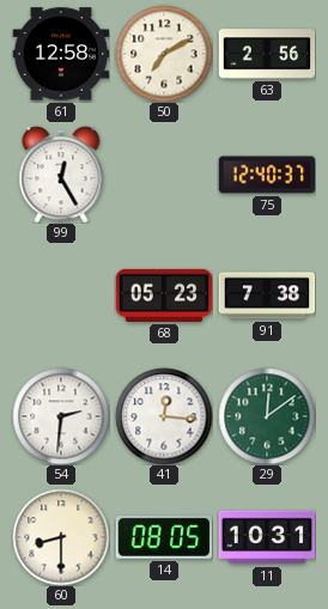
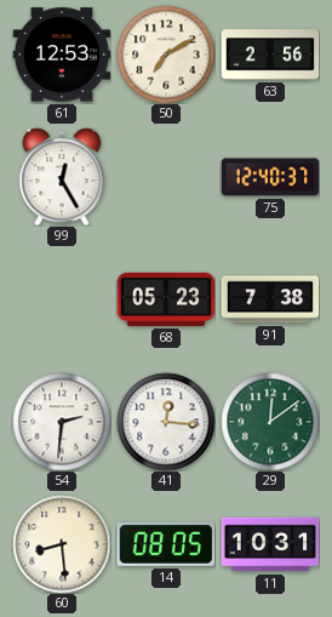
61: 12:58 -> 12:53
60: 8:30 -> 8:29
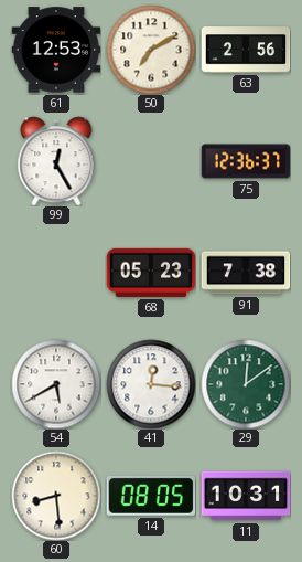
75: 12:40 -> 12:36
54: 2:31 -> 5:40
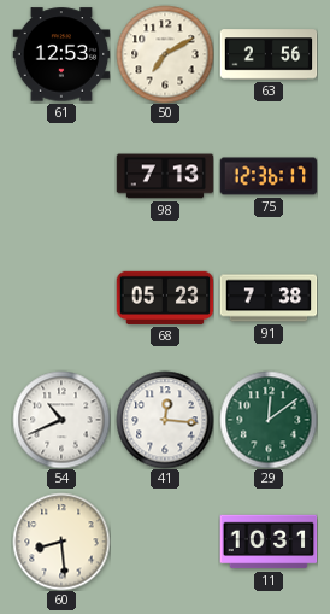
99: 12:25 -> none
98: none -> 7:13
75: 12:36:37 -> 12:36:17
54: 5:40 -> 10:41
14: 08:05 -> none
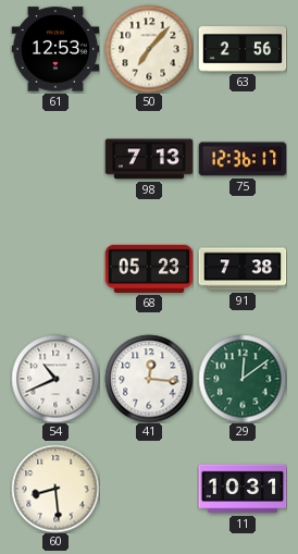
50: 7:10 -> 7:07
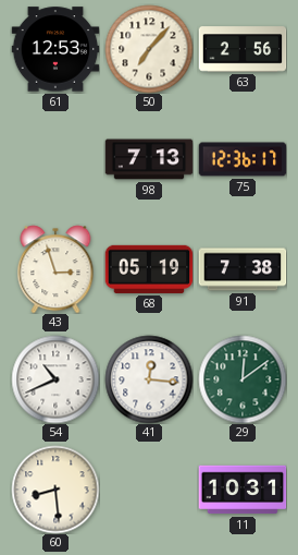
43: none -> 2:57
68: 05:23 -> 05:19
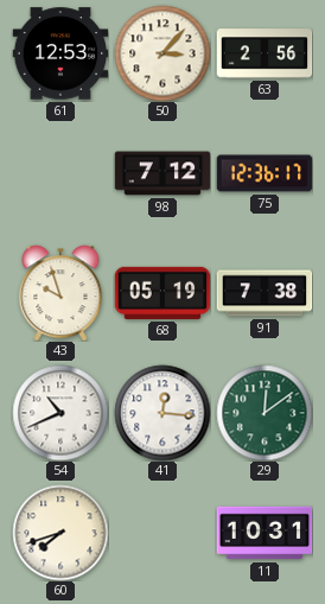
50: 7:07 -> 3:07
98: 7:13 -> 7:12
43: 2:57 -> 9:57
60: 8:29 -> 7:42
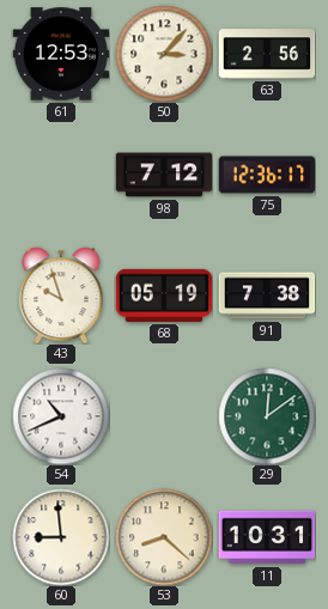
41: 12:16 -> none
60: 7:42 -> 8:59
53: none -> 8:22
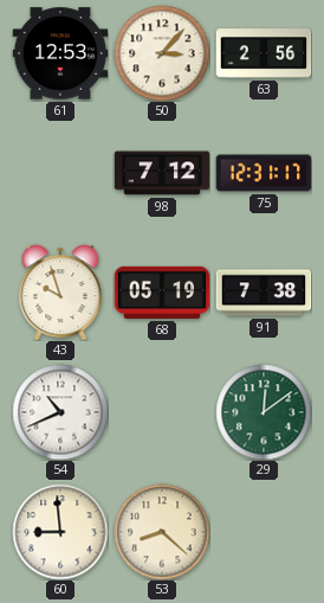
75: 12:36 -> 12:31
11: 10:31 -> none
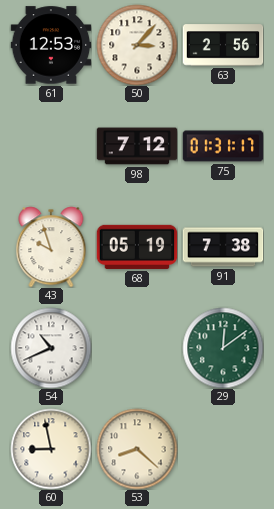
75: 12:31 -> 01:31
60: 8:59 -> 8:58
